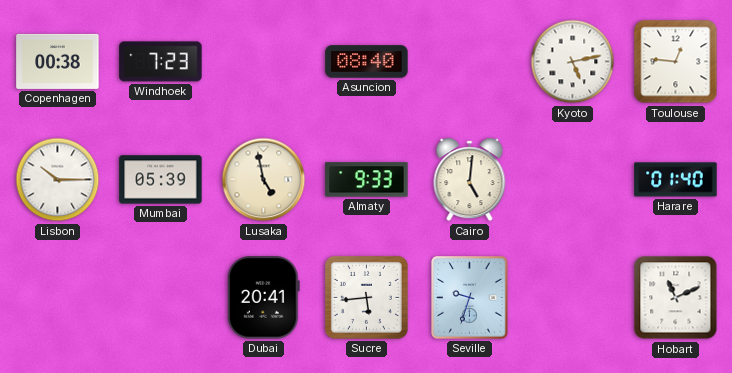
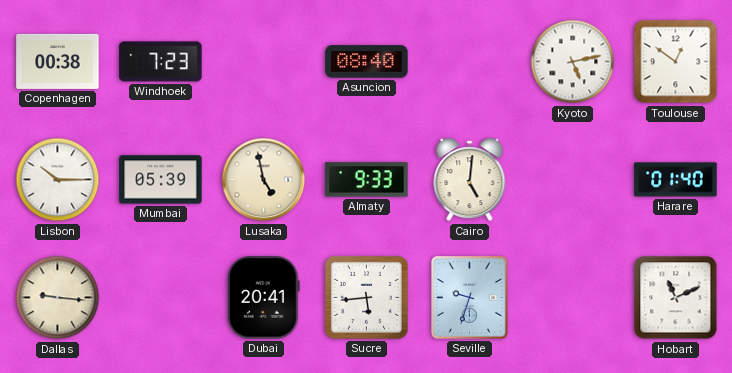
Toulouse: 12:46 -> 12:51
Dallas: none -> 9:16
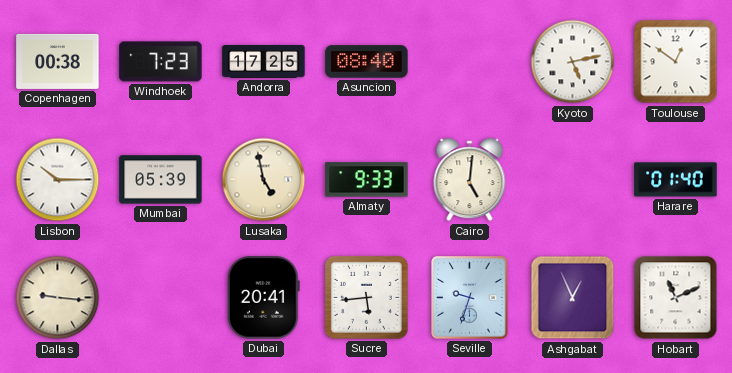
Andorra: none -> 17:25
Ashgabat: none -> 12:56
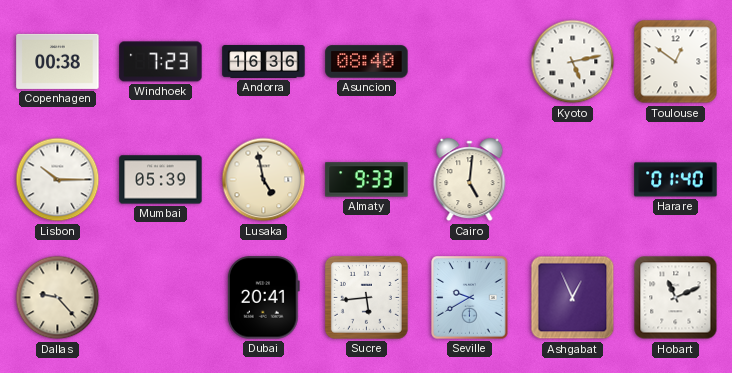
Andorra: 17:25 -> 16:36
Dallas: 9:16 -> 9:23
Seville: 9:33 -> 9:40
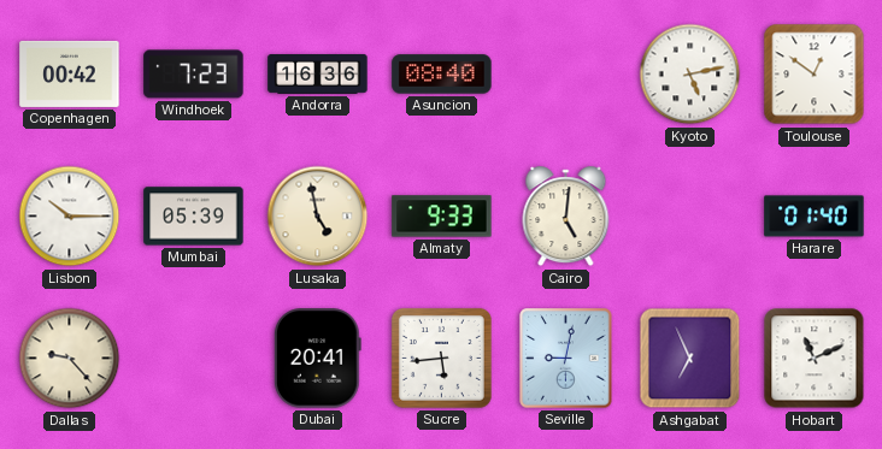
Copenhagen: 00:38 -> 00:42
Seville: 9:40 -> 9:02
Ashgabat: 12:56 -> 6:56
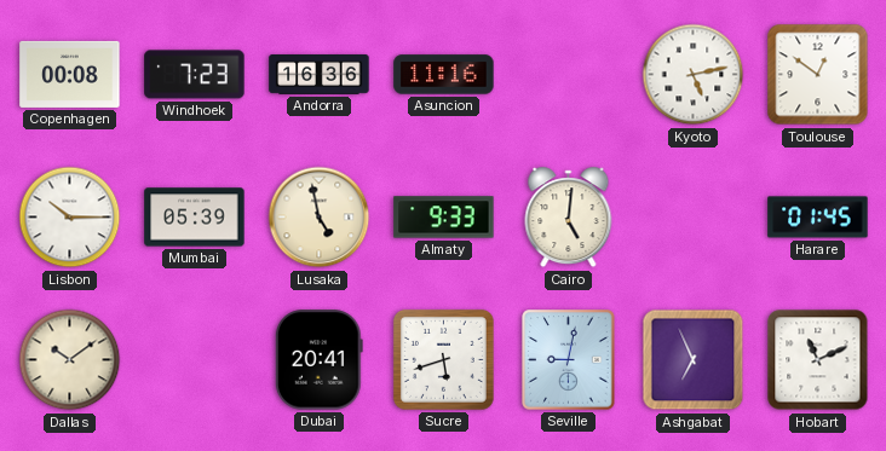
Copenhagen: 00:42 -> 00:08
Asuncion: 08:40 -> 11:16
Harare: 01:40 -> 01:45
Dallas: 9:23 -> 10:09
Sucre: 5:44 -> 5:42
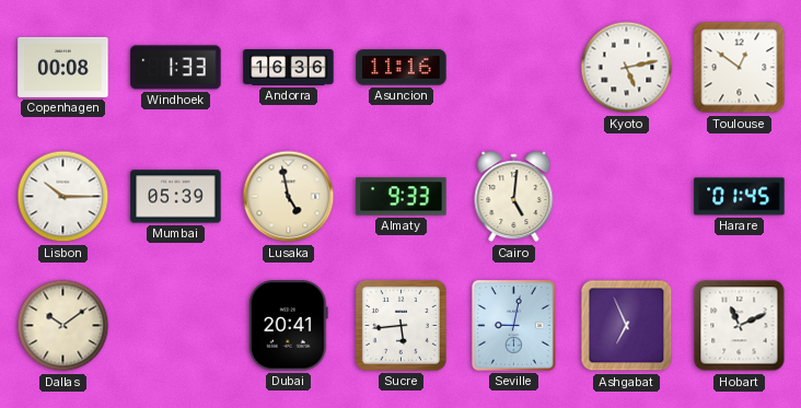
Windhoek: 7:23 -> 1:33
Sucre: 5:42 -> 5:44
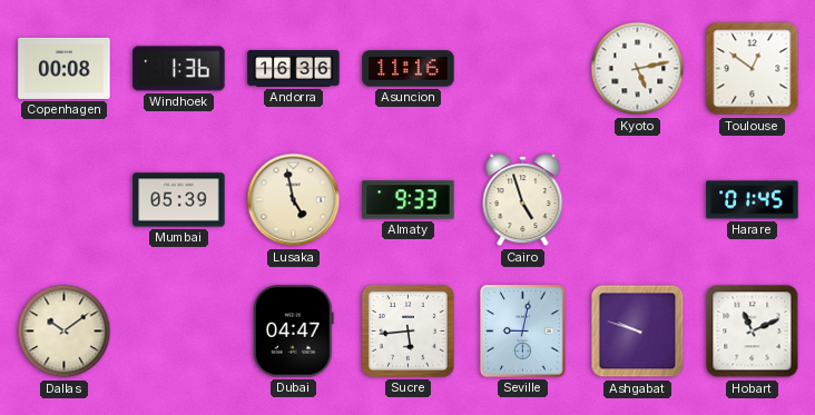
Windhoek: 1:33 -> 1:36
Lisbon: 10:15 -> none
Cairo: 5:01 -> 4:57
Dubai: 20:41 -> 04:47
Ashgabat: 6:56 -> 9:48
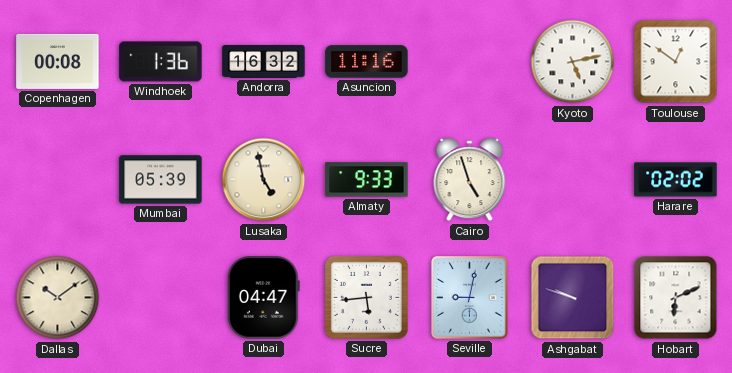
Andorra: 16:36 -> 16:32
Harare: 01:45 -> 02:02
Hobart: 11:11 -> 6:11
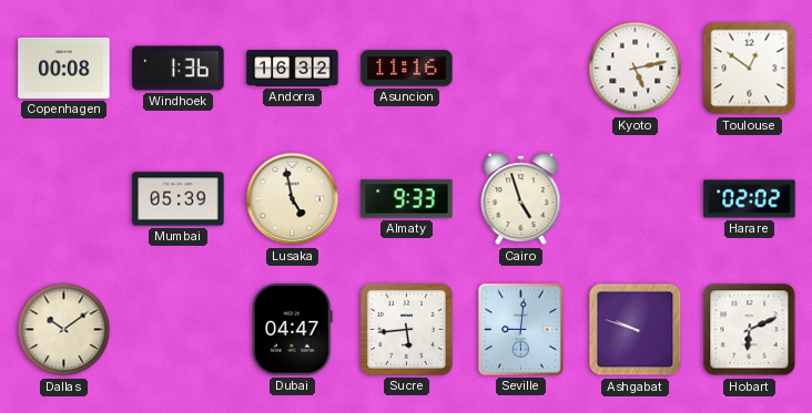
Seville: 9:02 -> 9:01
